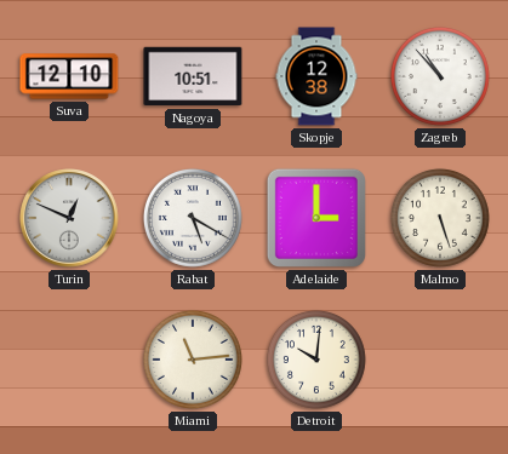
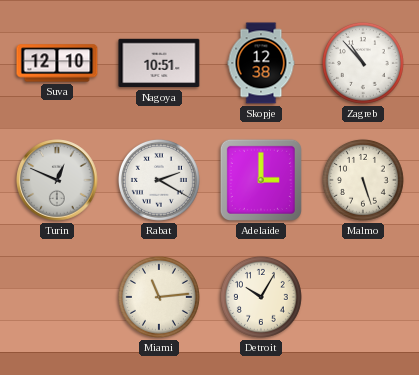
Rabat: 5:20 -> 2:20
Detroit: 10:01 -> 10:05
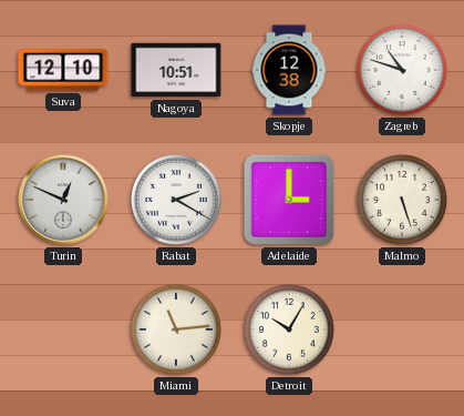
Zagreb: 10:53 -> 10:48
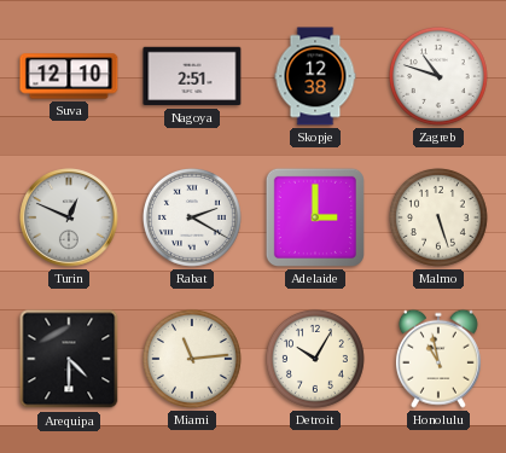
Nagoya: 10:51 -> 2:51
Arequipa: none -> 4:30
Honolulu: none -> 10:58
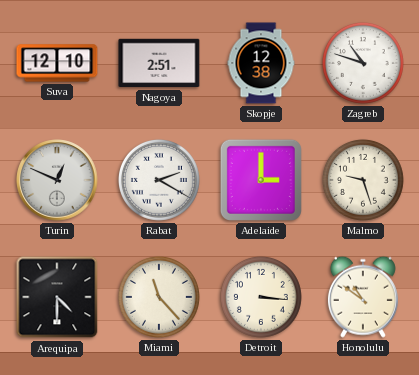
Malmo: 5:27 -> 9:27
Miami: 11:14 -> 11:23
Detroit: 10:05 -> 3:16
Honolulu: 10:58 -> 10:51
